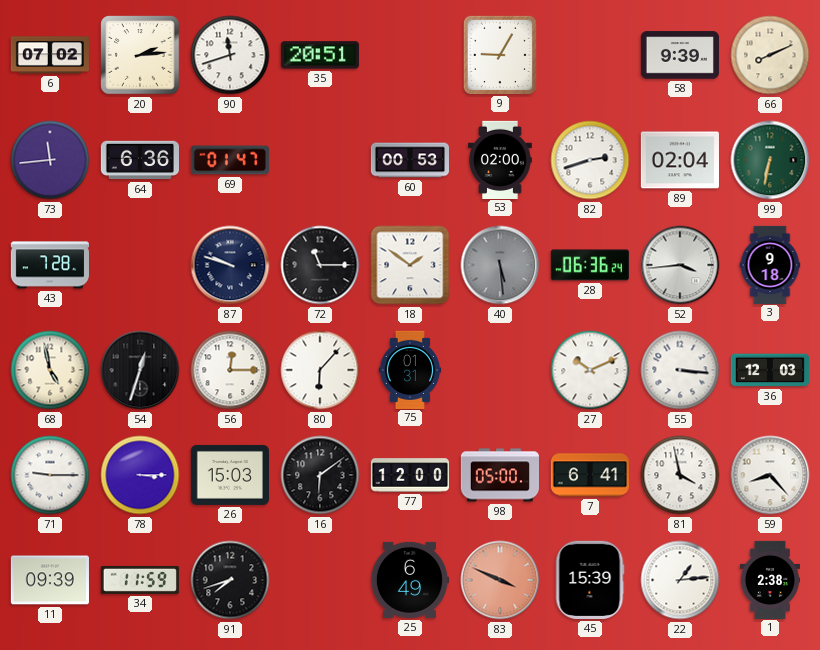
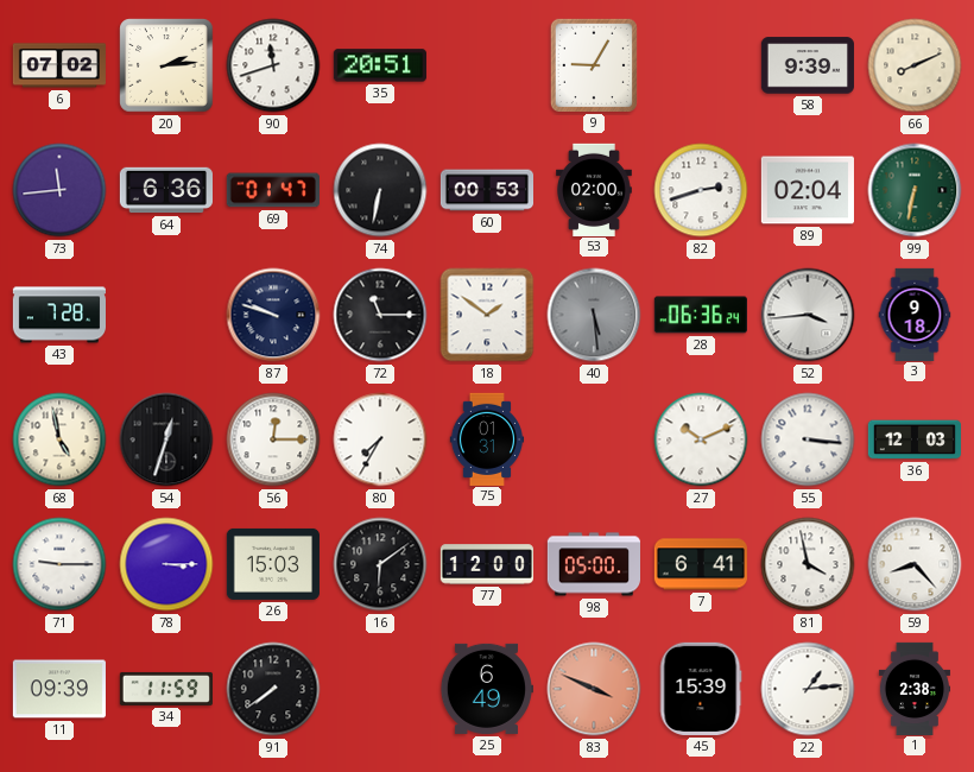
74: none -> 6:32
80: 6:07 -> 7:35
91: 7:42 -> 7:39
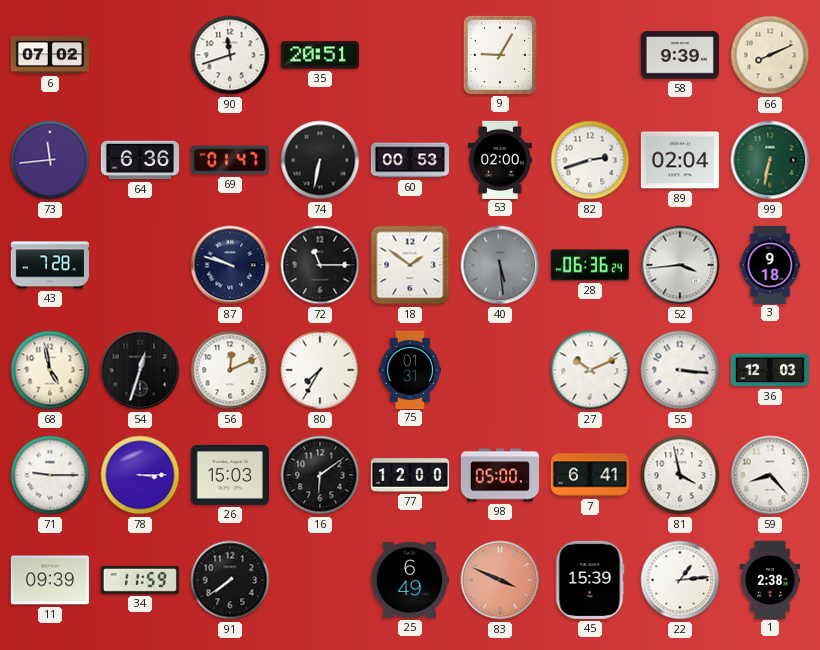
20: 2:14 -> none
56: 12:15 -> 12:11
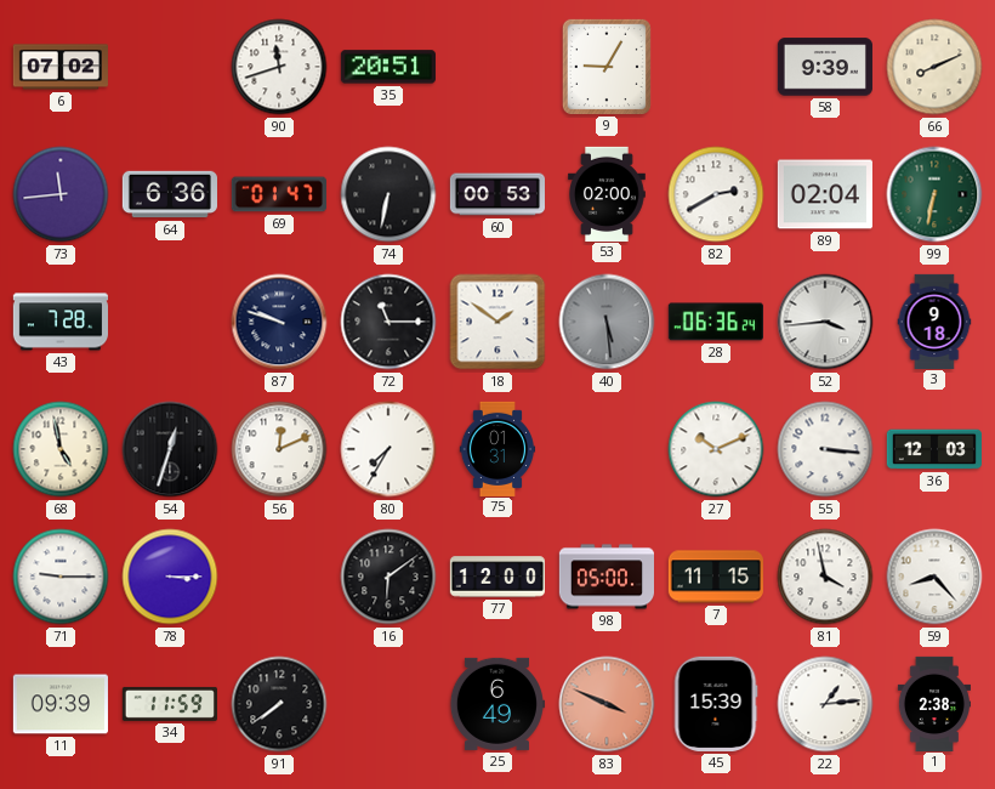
82: 2:42 -> 2:40
26: 15:03 -> none
7: 6:41 -> 11:15
